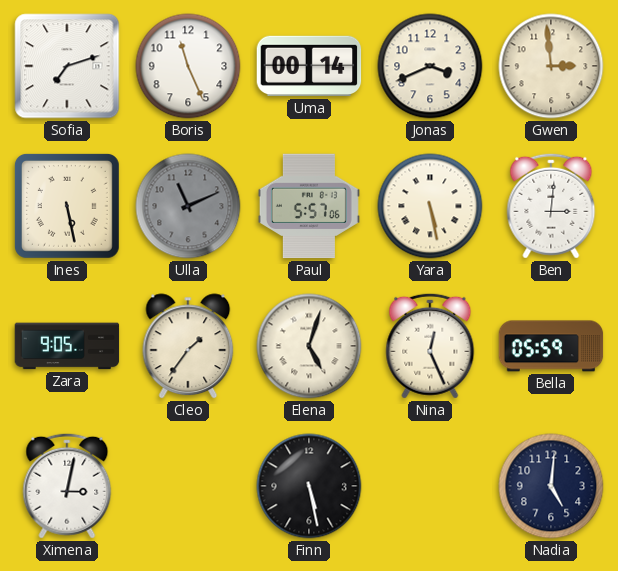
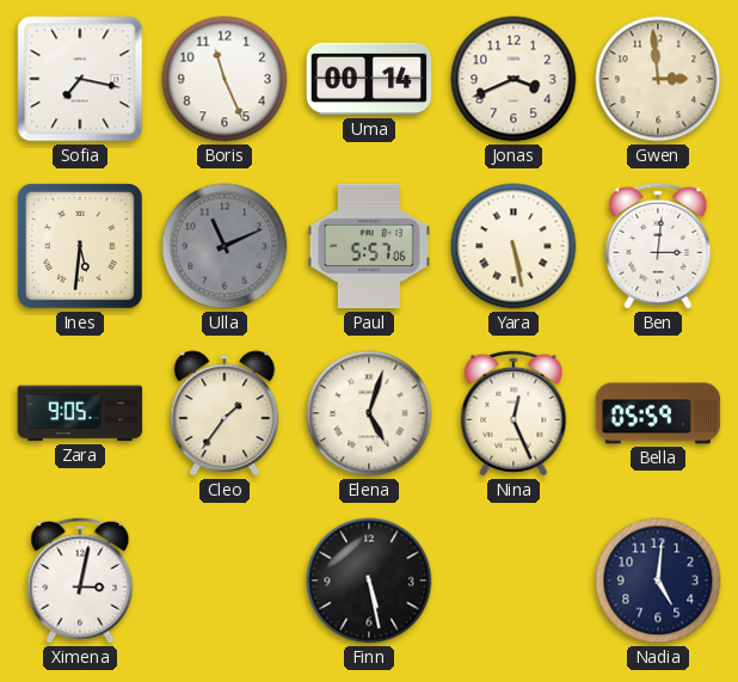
Sofia: 7:12 -> 7:17
Ines: 5:28 -> 5:31
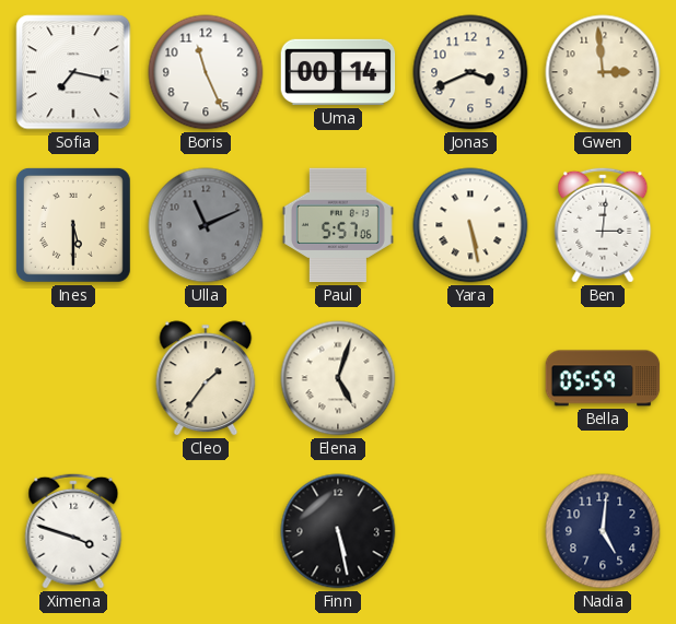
Ines: 5:31 -> 5:30
Zara: 9:05 -> none
Nina: 12:26 -> none
Ximena: 3:02 -> 3:48
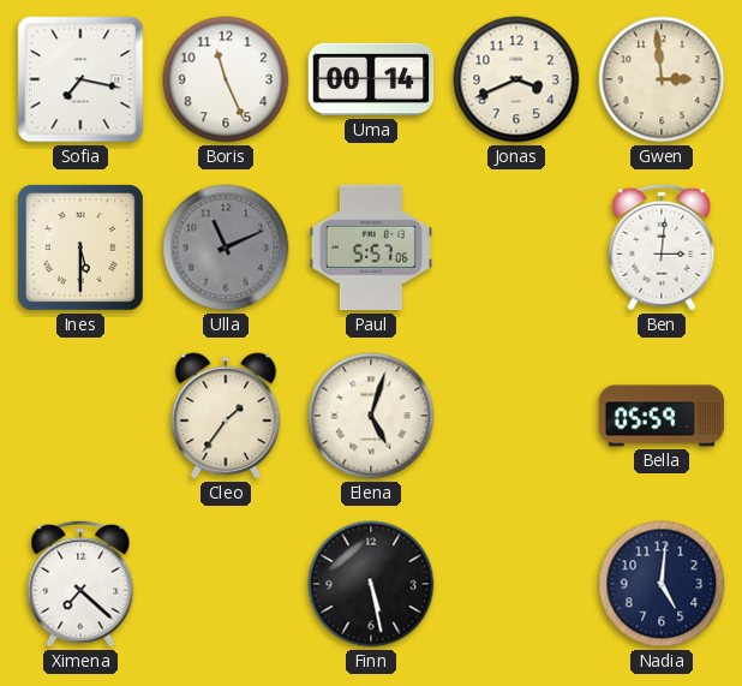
Yara: 5:28 -> none
Ximena: 3:48 -> 7:22
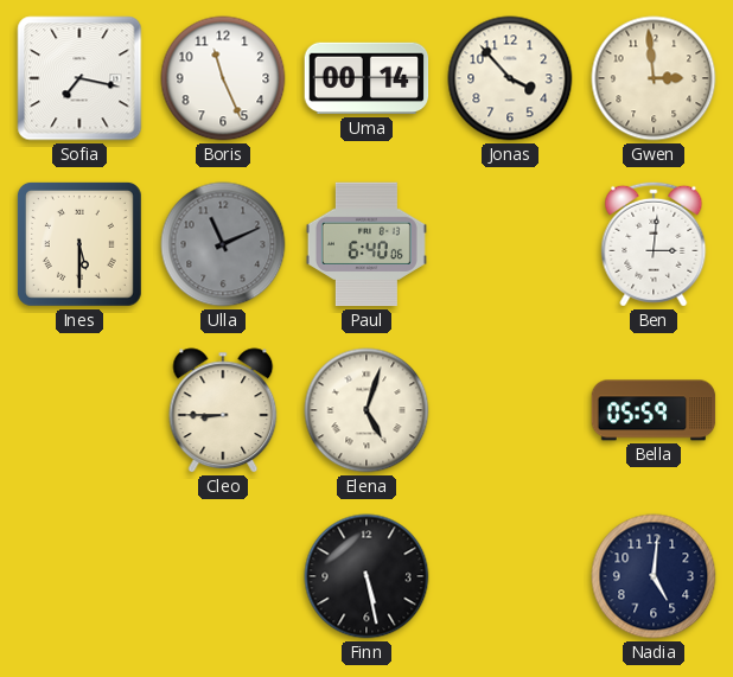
Jonas: 3:41 -> 3:53
Paul: 5:57 -> 6:40
Cleo: 1:36 -> 8:45
Ximena: 7:22 -> none
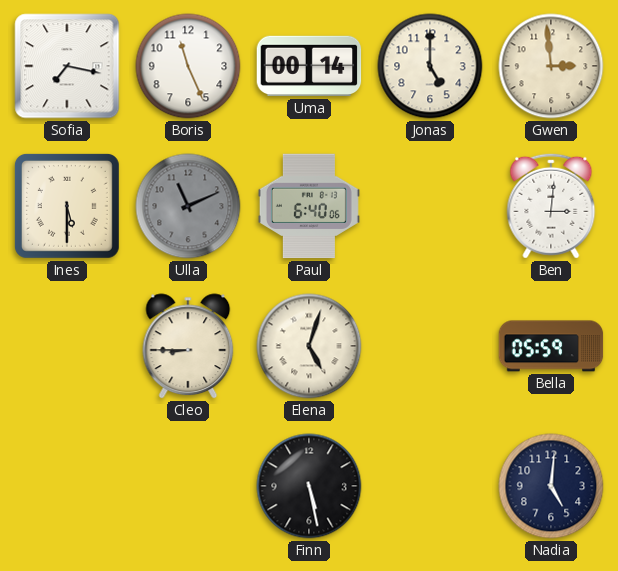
Jonas: 3:53 -> 5:00
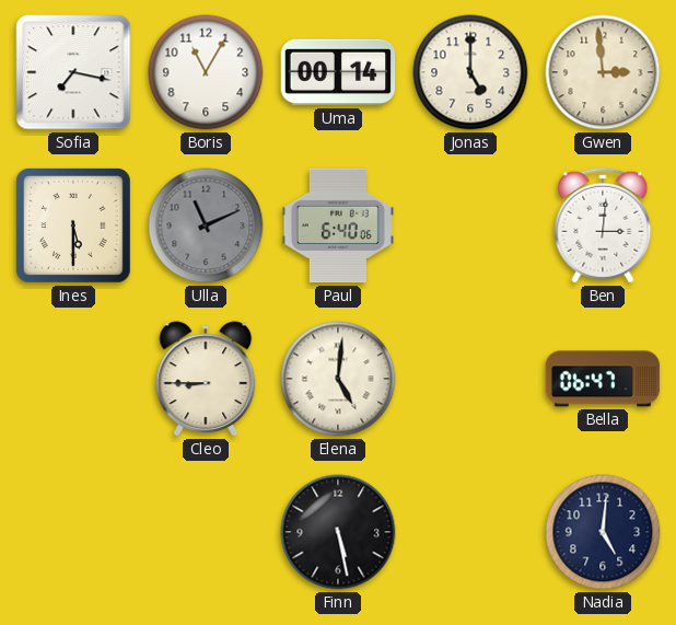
Boris: 11:26 -> 11:05
Elena: 5:03 -> 5:01
Bella: 05:59 -> 06:47
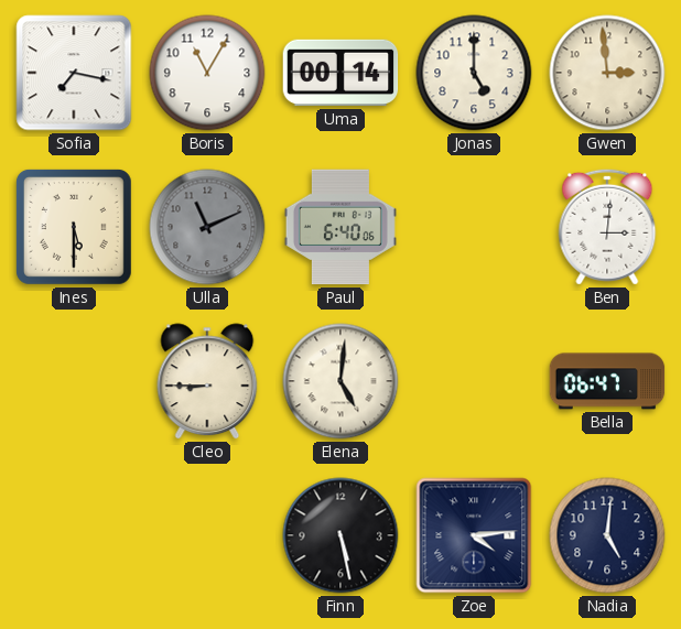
Zoe: none -> 4:14
